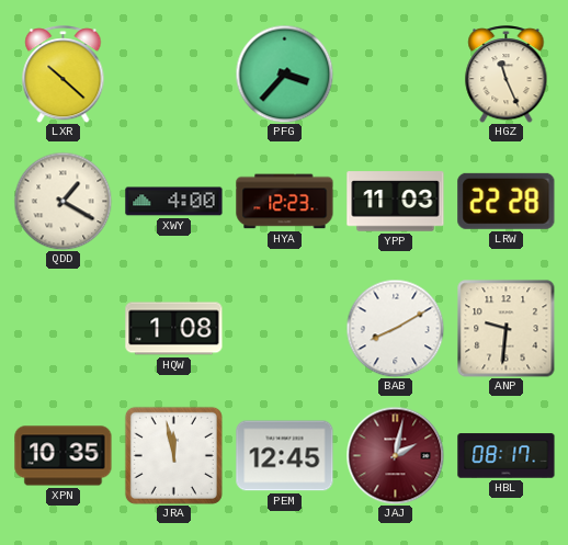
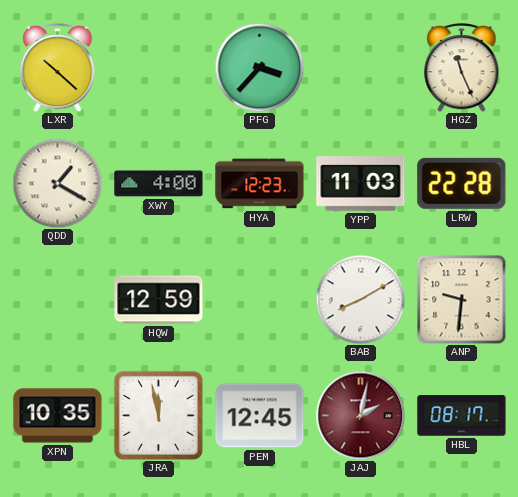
HQW: 1:08 -> 12:59
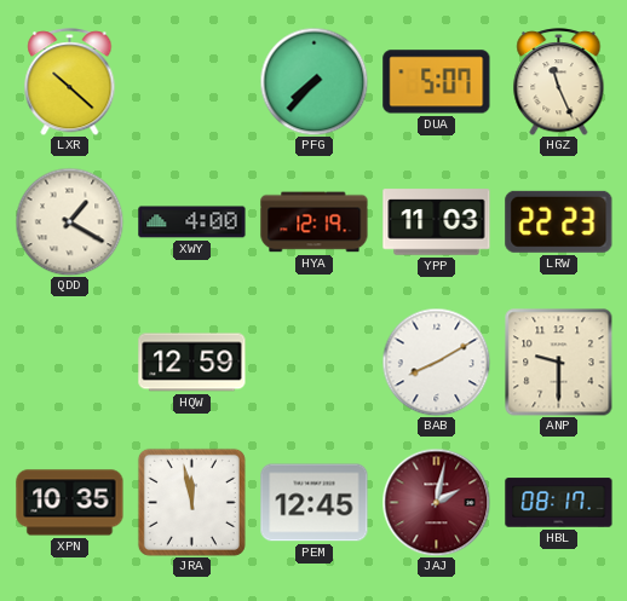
PFG: 3:37 -> 7:37
DUA: none -> 5:07
HYA: 12:23 -> 12:19
LRW: 22:28 -> 22:23
ANP: 9:31 -> 9:30
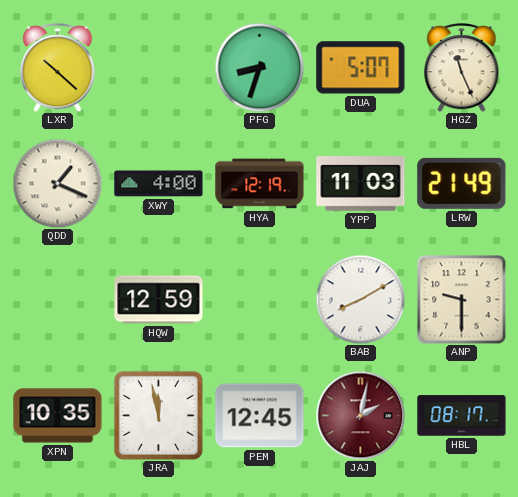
PFG: 7:37 -> 8:33
QDD: 1:20 -> 1:19
LRW: 22:23 -> 21:49
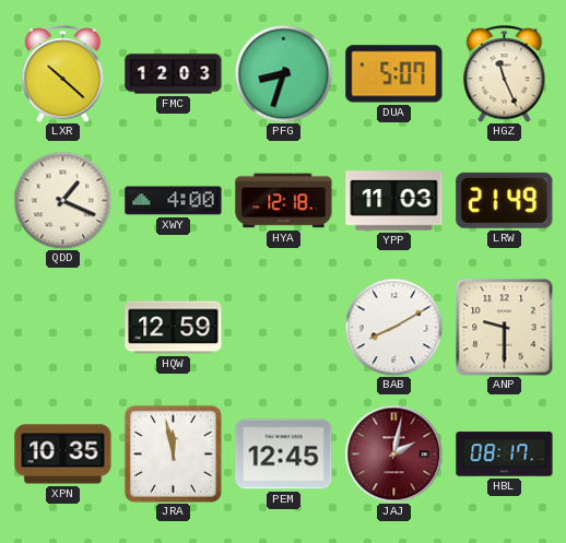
FMC: none -> 12:03
HYA: 12:19 -> 12:18
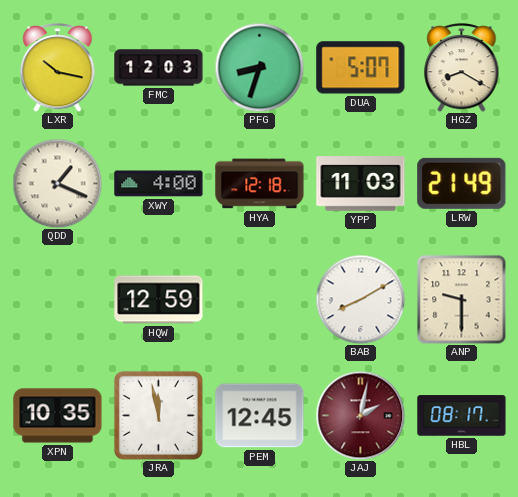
LXR: 10:22 -> 10:17
HGZ: 11:26 -> 8:20
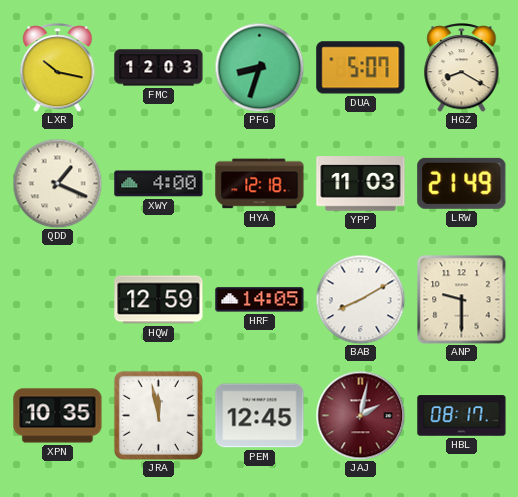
HRF: none -> 14:05
